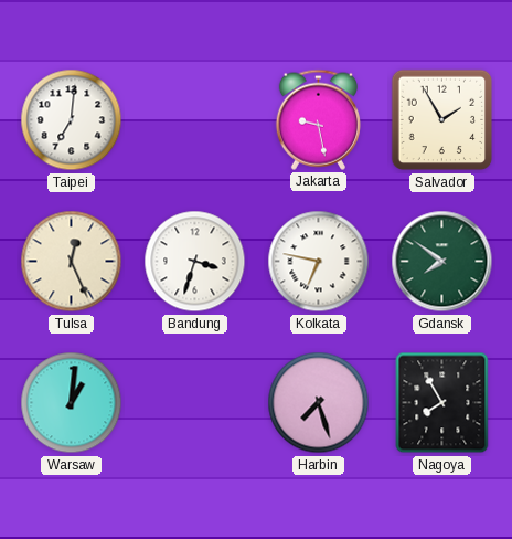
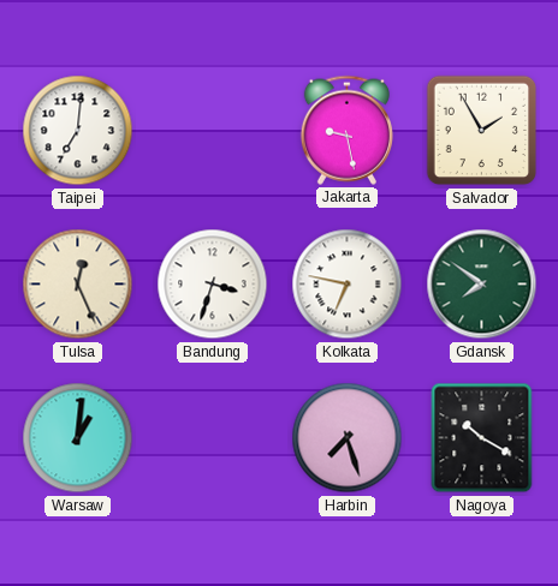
Nagoya: 7:55 -> 10:20
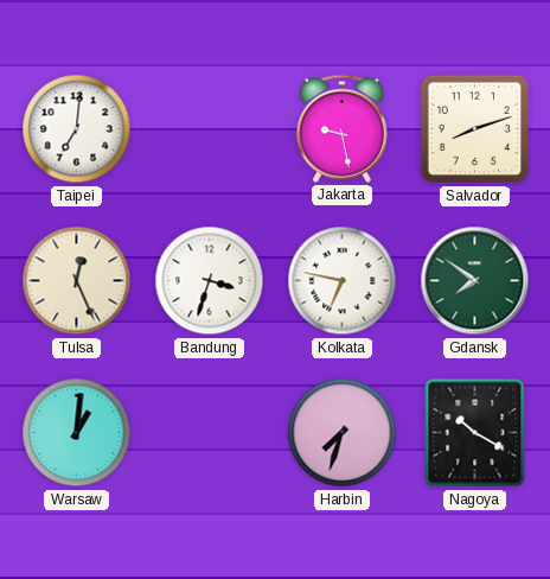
Salvador: 1:55 -> 8:12
Harbin: 7:27 -> 7:33
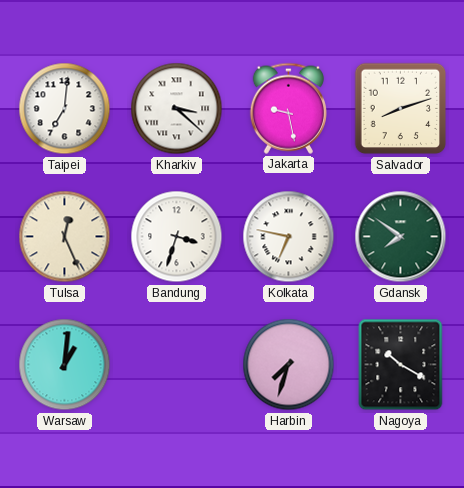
Kharkiv: none -> 3:22
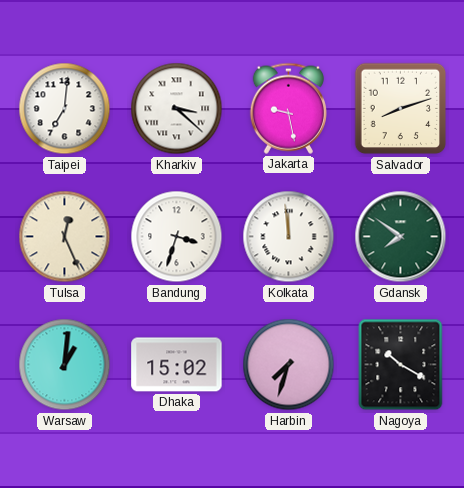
Kolkata: 6:47 -> 11:59
Dhaka: none -> 15:02
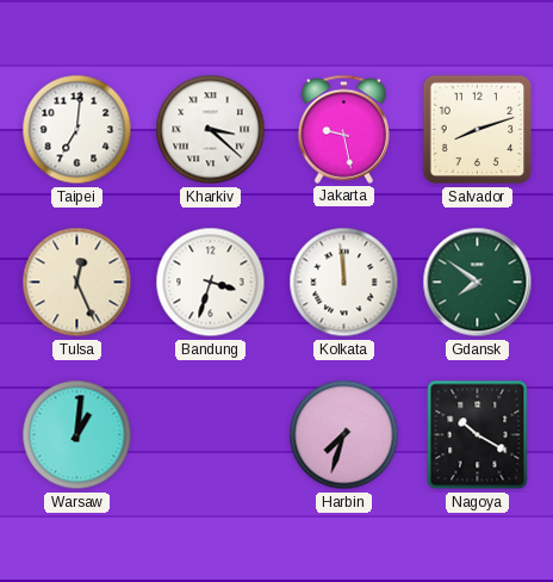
Dhaka: 15:02 -> none
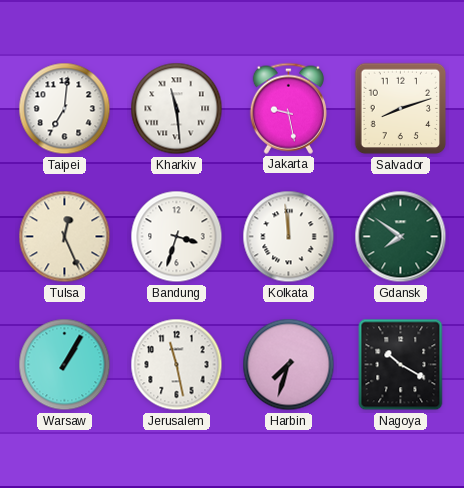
Kharkiv: 3:22 -> 11:29
Warsaw: 1:01 -> 1:05
Jerusalem: none -> 11:28
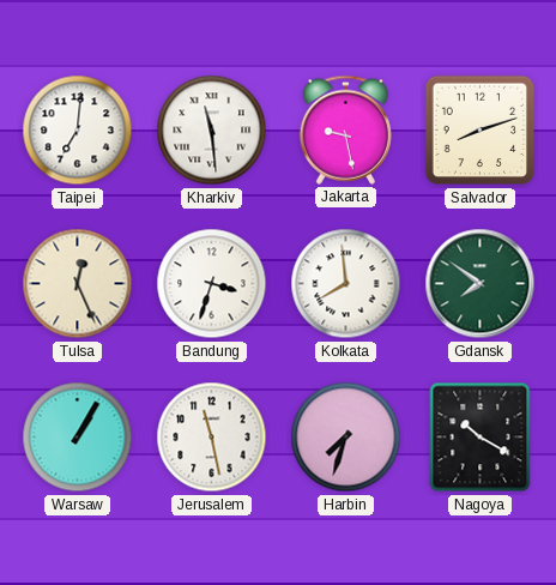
Kolkata: 11:59 -> 7:59
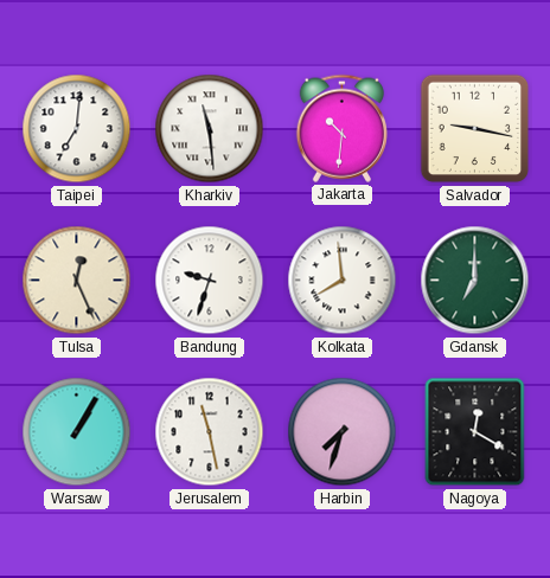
Jakarta: 9:28 -> 10:31
Salvador: 8:12 -> 9:17
Bandung: 3:33 -> 9:33
Gdansk: 7:51 -> 7:00
Nagoya: 10:20 -> 12:20
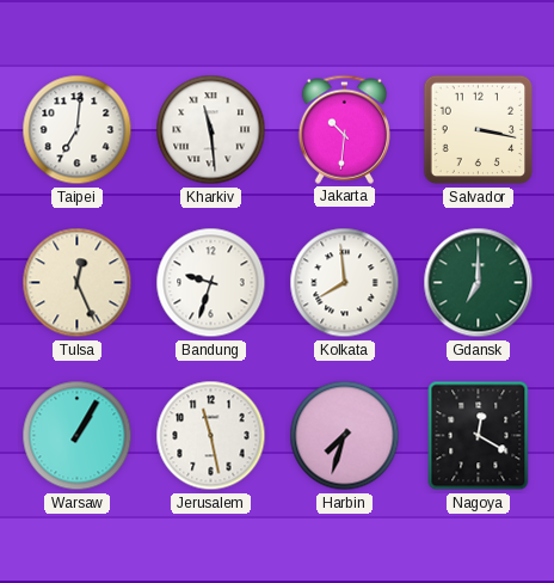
Salvador: 9:17 -> 3:17
